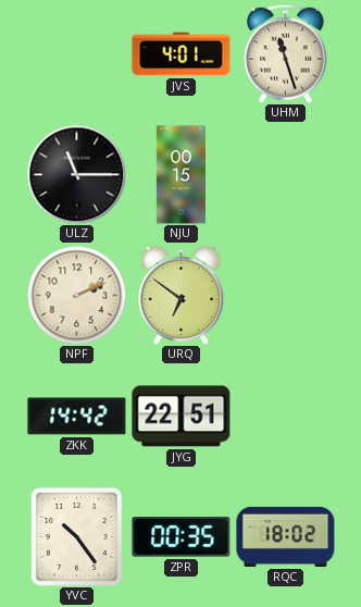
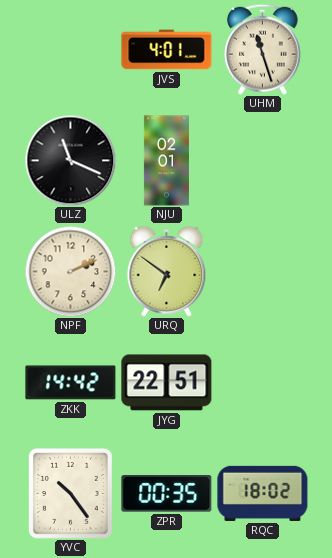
ULZ: 11:15 -> 11:19
NJU: 00:15 -> 02:01
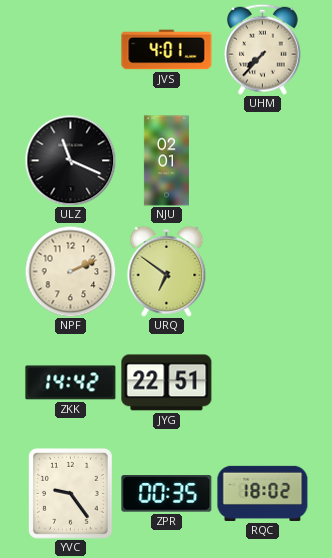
UHM: 11:27 -> 7:37
YVC: 10:24 -> 9:24
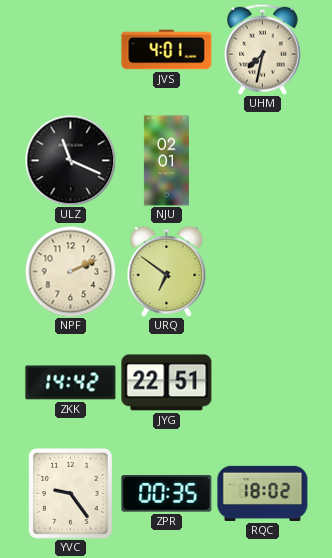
UHM: 7:37 -> 7:32
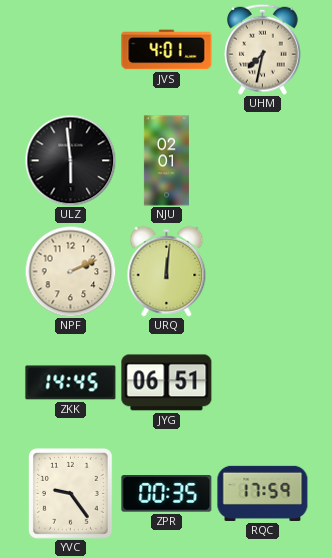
ULZ: 11:19 -> 5:59
URQ: 6:51 -> 12:01
ZKK: 14:42 -> 14:45
JYG: 22:51 -> 06:51
RQC: 18:02 -> 17:59
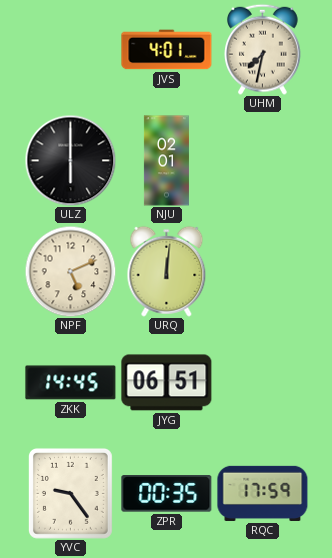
ULZ: 5:59 -> 6:00
NPF: 2:11 -> 5:11
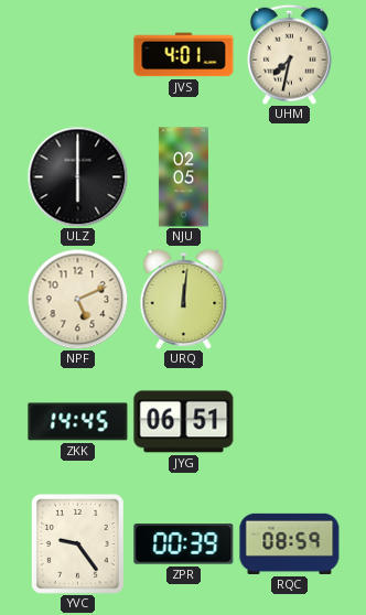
NJU: 02:01 -> 02:05
ZPR: 00:35 -> 00:39
RQC: 17:59 -> 08:59
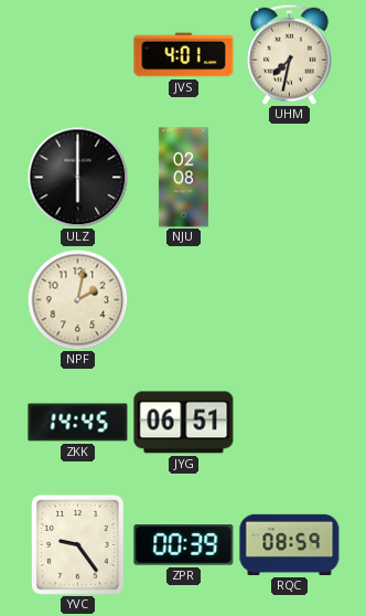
NJU: 02:05 -> 02:08
NPF: 5:11 -> 2:02
URQ: 12:01 -> none
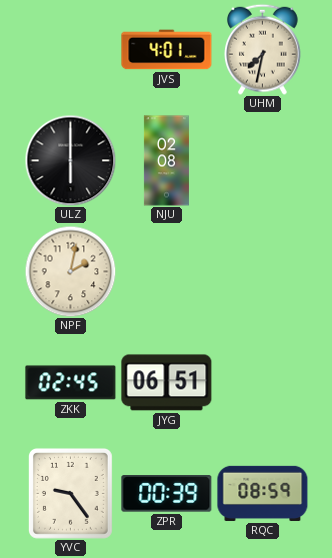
ZKK: 14:45 -> 02:45
